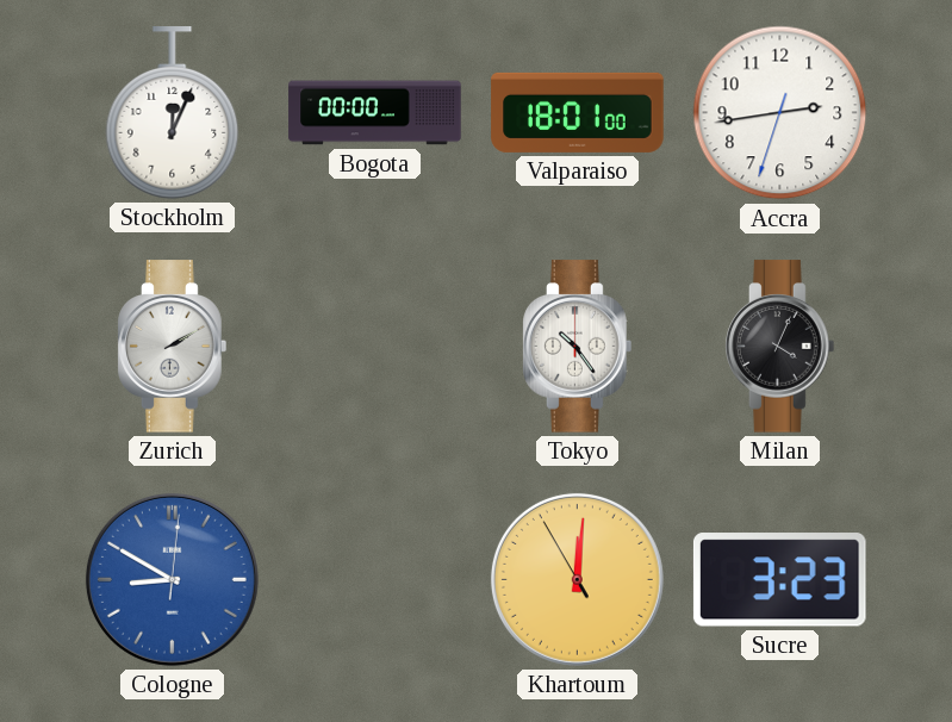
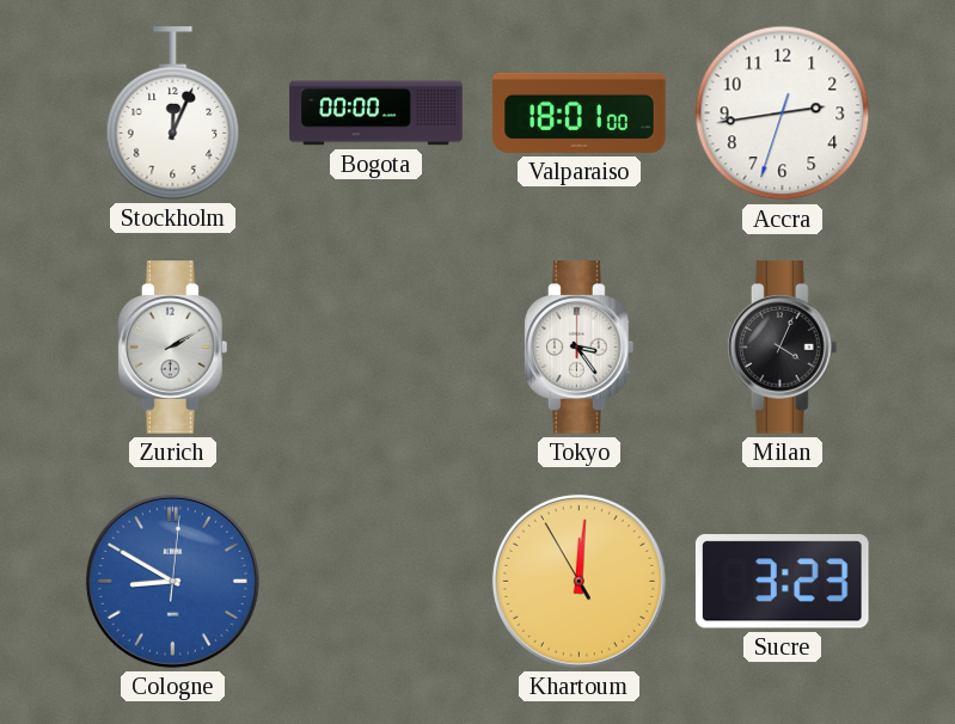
Tokyo: 10:24 -> 3:24
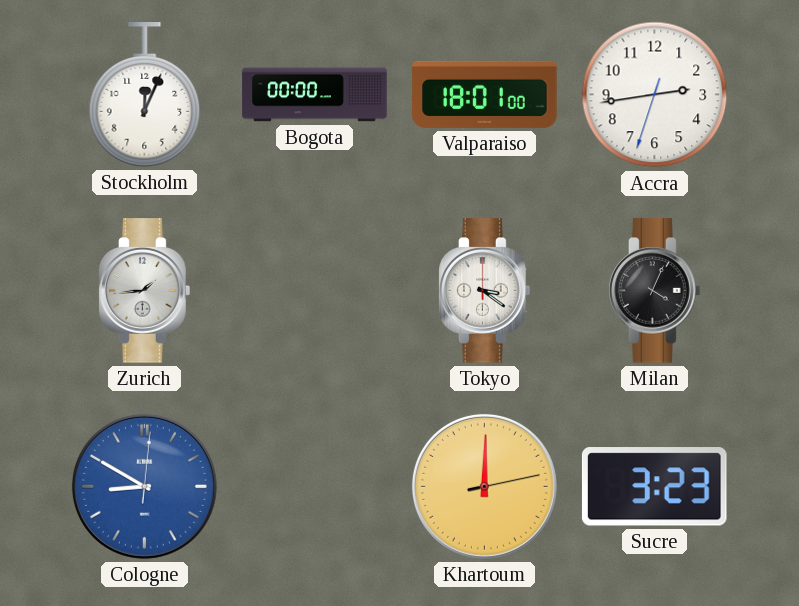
Zurich: 2:10 -> 1:44
Tokyo: 3:24 -> 3:21
Khartoum: 12:00:55 -> 12:00:13
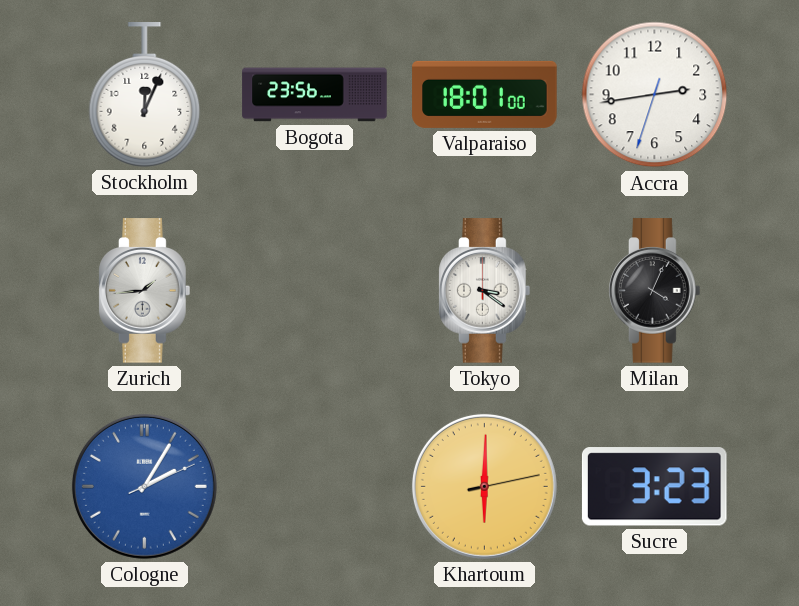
Bogota: 00:00 -> 23:56
Cologne: 8:50 -> 2:05
Khartoum: 12:00 -> 6:00
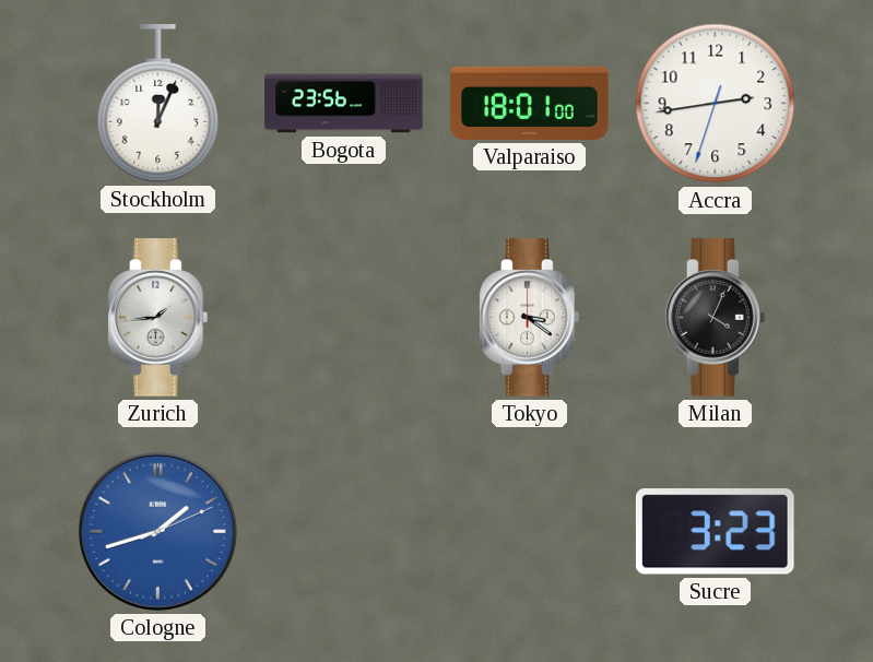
Cologne: 2:05 -> 1:42
Khartoum: 6:00 -> none
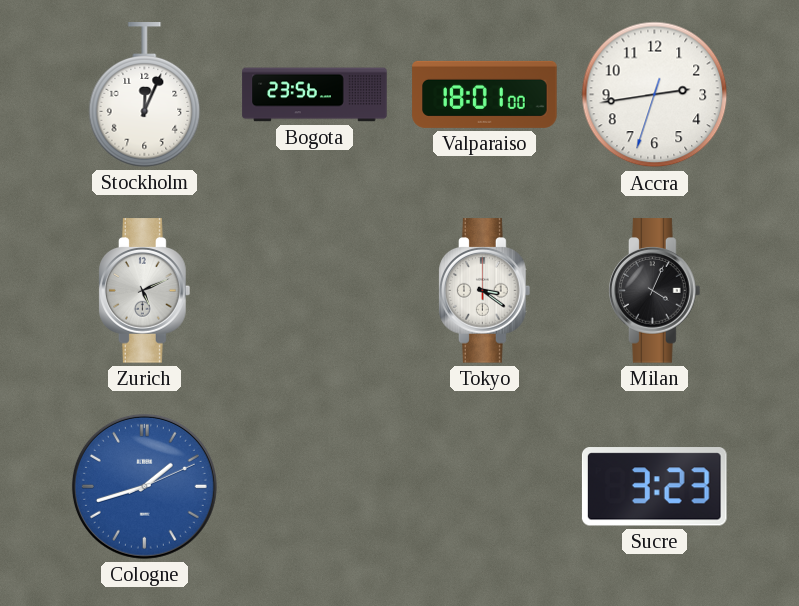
Zurich: 1:44 -> 5:11
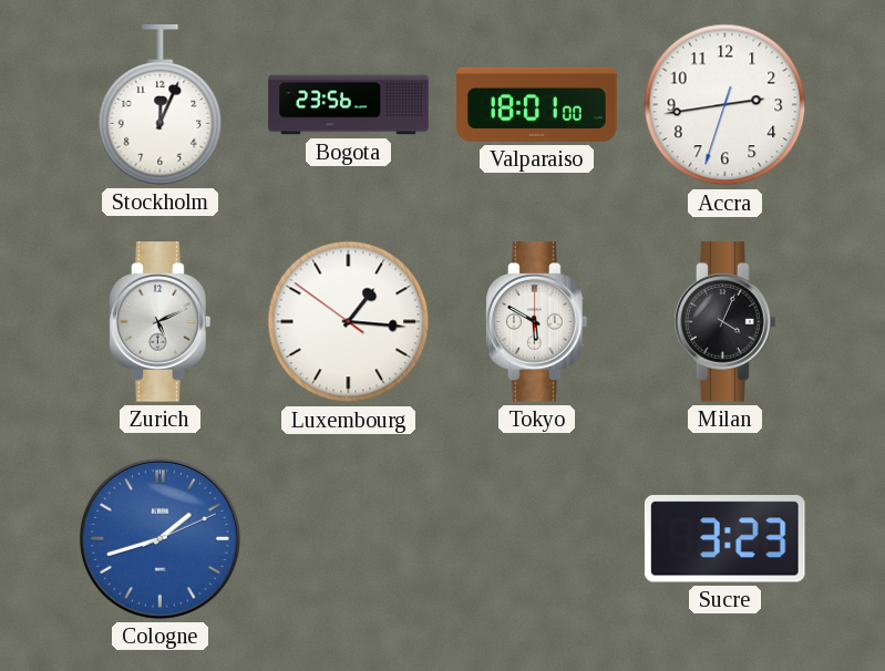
Luxembourg: none -> 1:15
Tokyo: 3:21 -> 5:50
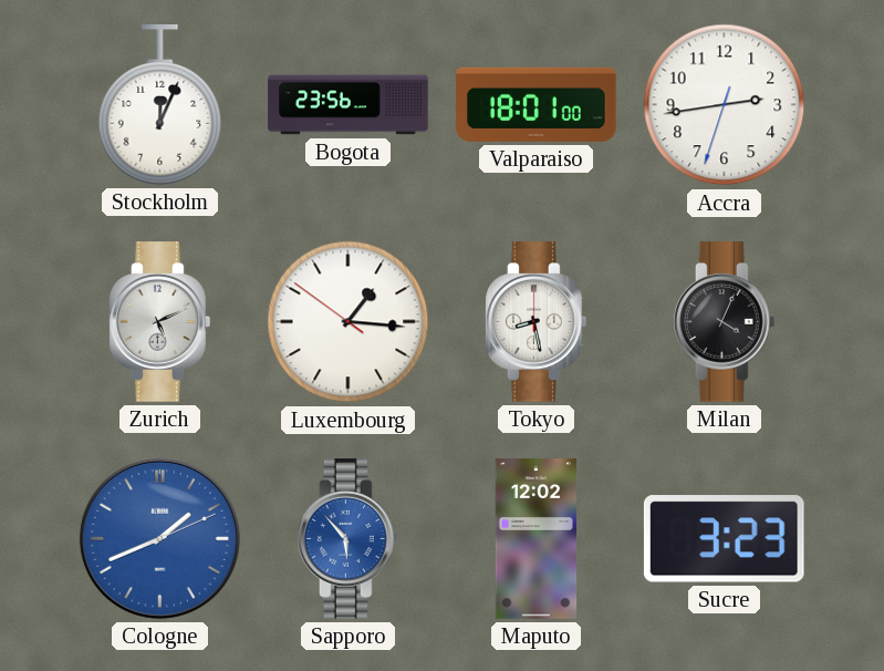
Tokyo: 5:50 -> 8:28
Cologne: 1:42 -> 1:41
Sapporo: none -> 5:53
Maputo: none -> 12:02
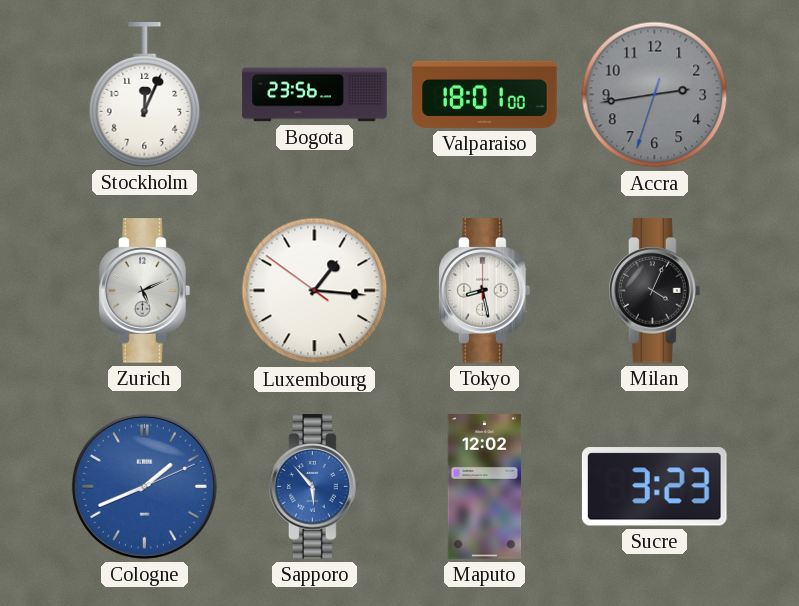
Accra dial: white -> grey
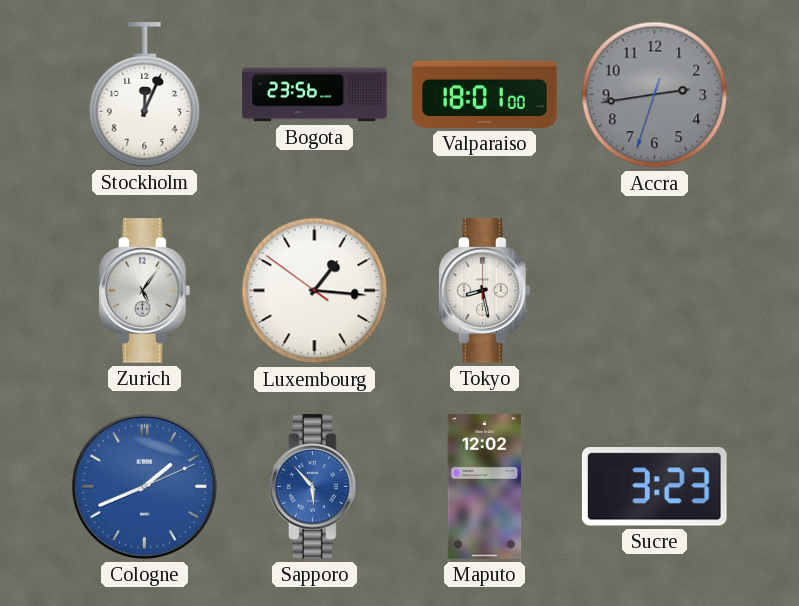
Zurich: 5:11 -> 5:06
Milan: 4:04 -> none
